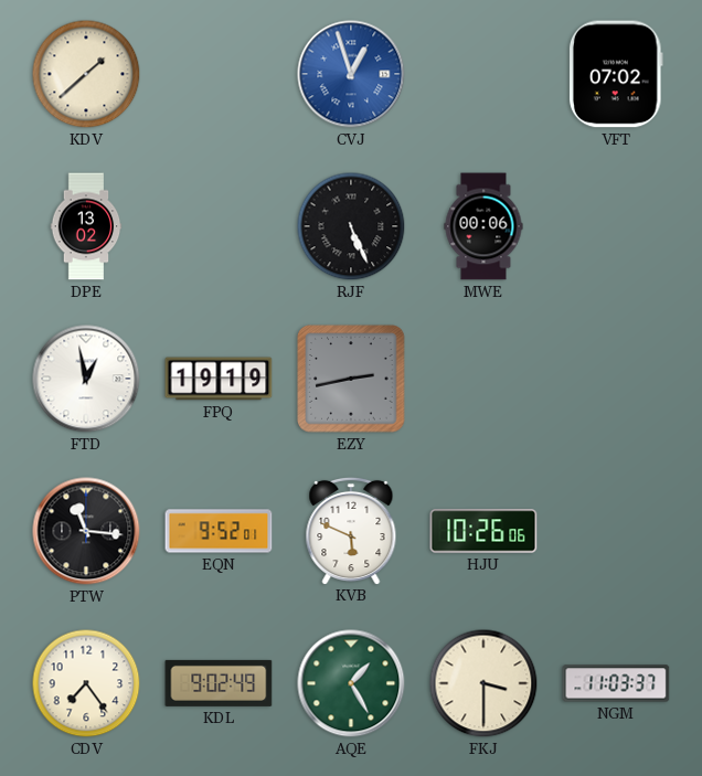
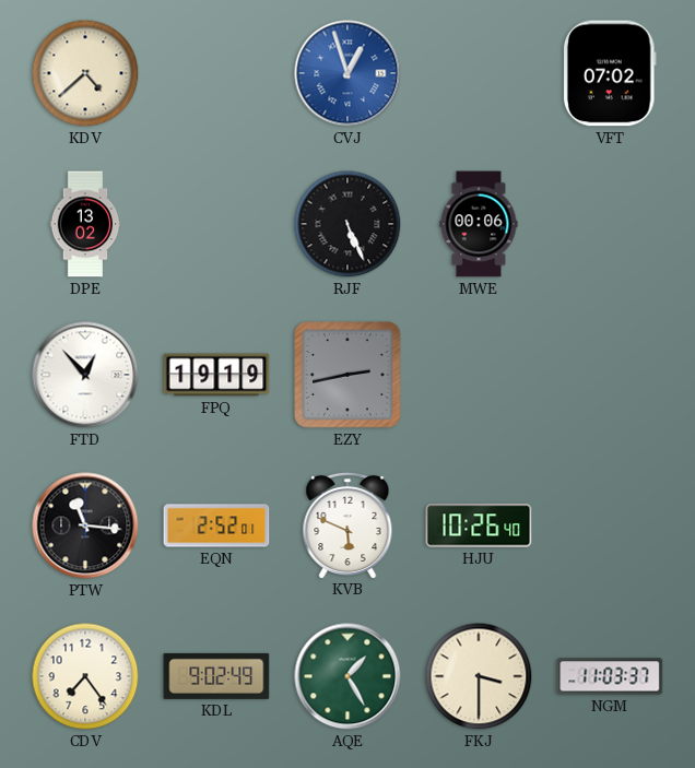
KDV: 1:38 -> 4:38
FTD: 12:58 -> 12:53
EQN: 9:52 -> 2:52
HJU: 10:26:06 -> 10:26:40
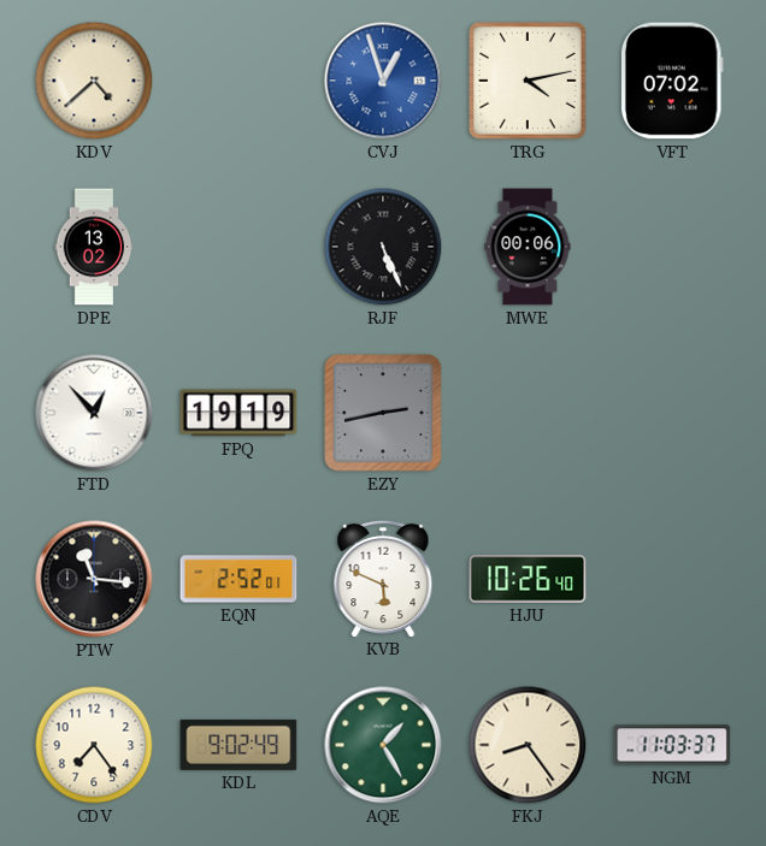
TRG: none -> 4:13
FKJ: 3:30 -> 8:24
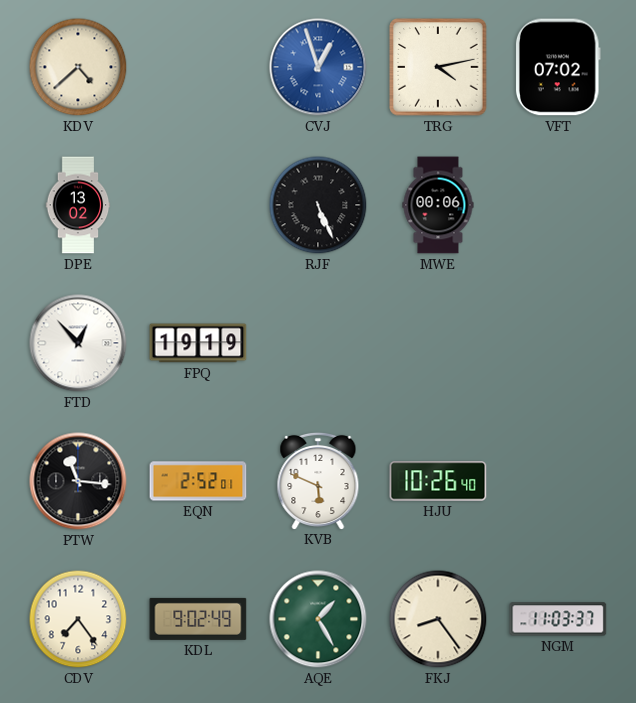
EZY: 2:43 -> none
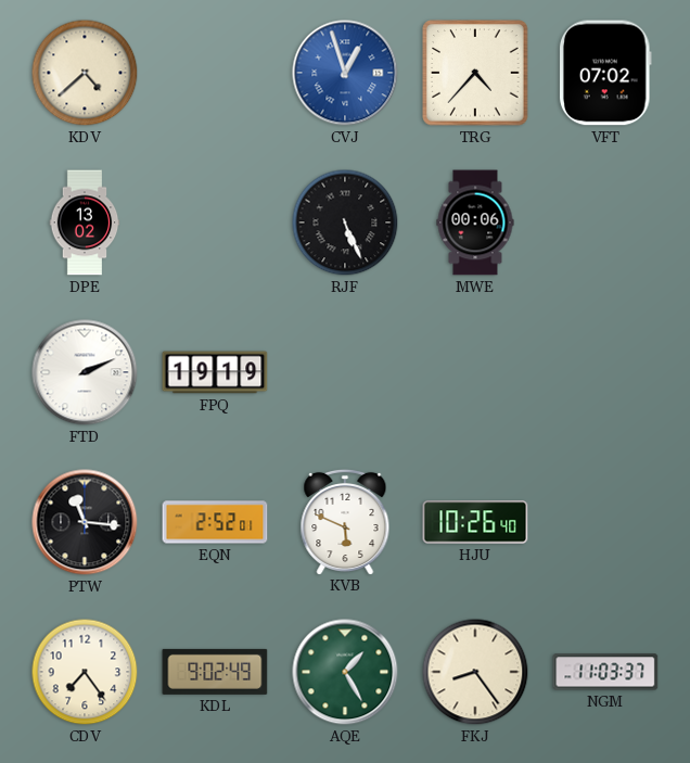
TRG: 4:13 -> 4:37
FTD: 12:53 -> 2:11
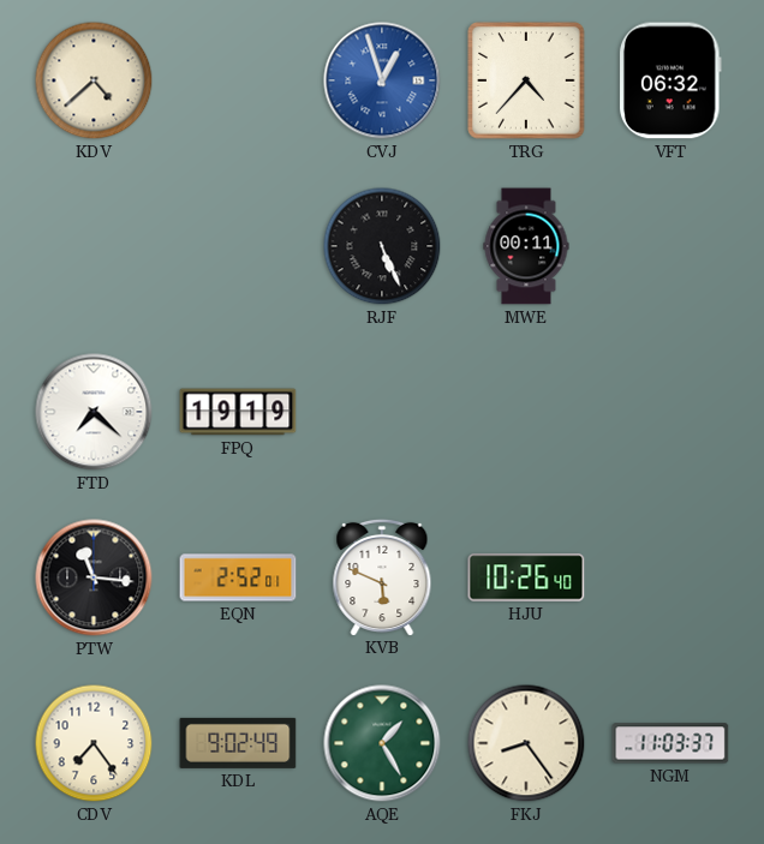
VFT: 07:02 -> 06:32
DPE: 13:02 -> none
MWE: 00:06 -> 00:11
FTD: 2:11 -> 7:22
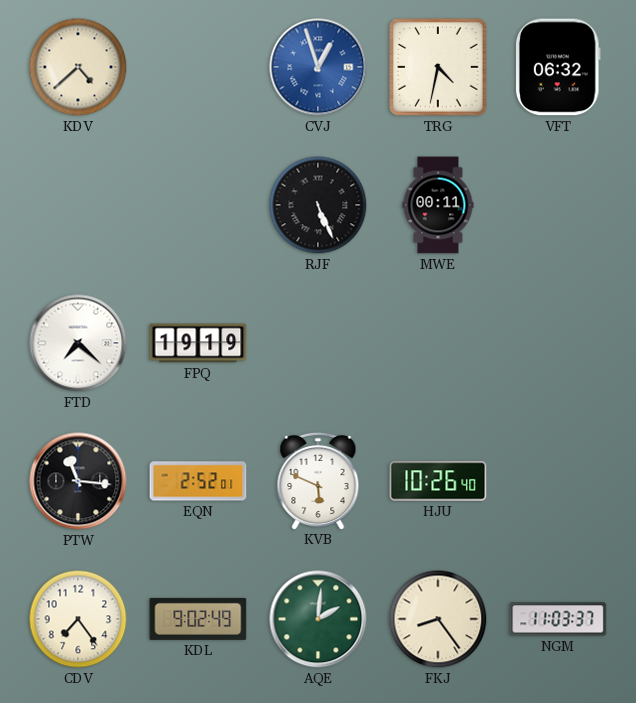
TRG: 4:37 -> 4:32
AQE: 1:25 -> 2:01
